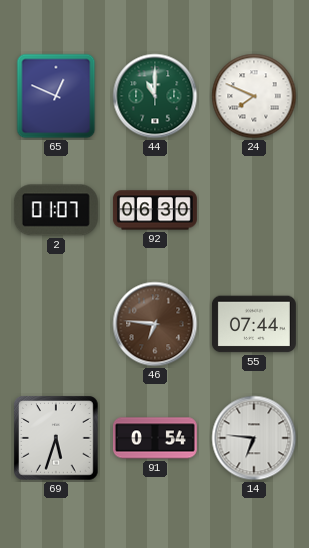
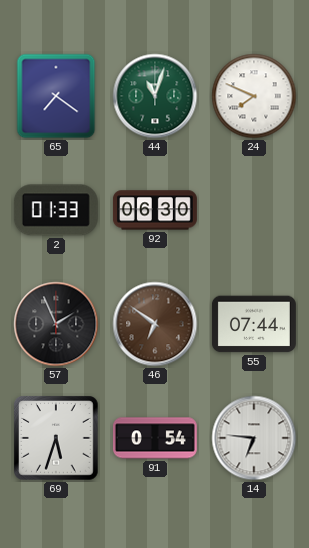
65: 12:49 -> 7:21
44: 11:00 -> 11:03
2: 01:07 -> 01:33
57: none -> 1:56
46: 6:46 -> 6:51
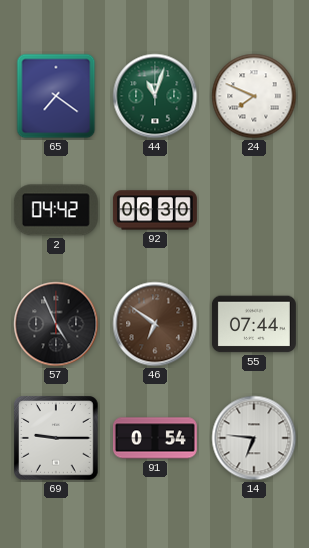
2: 01:33 -> 04:42
57: 1:56 -> 4:56
69: 5:33 -> 9:15
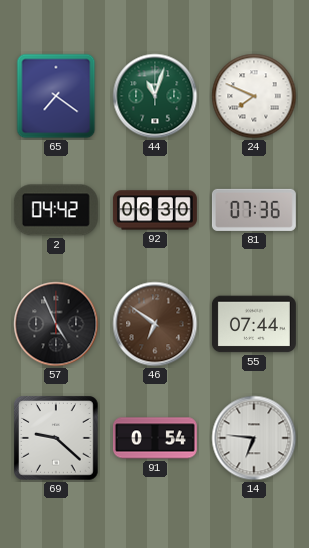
81: none -> 07:36
69: 9:15 -> 9:22
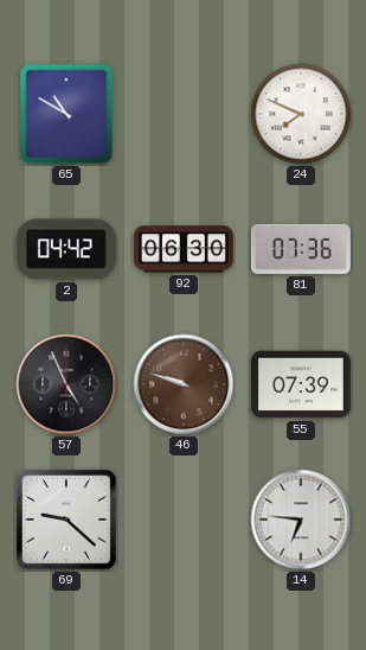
65: 7:21 -> 10:50
44: 11:03 -> none
46: 6:51 -> 9:48
55: 07:44 -> 07:39
91: 0:54 -> none
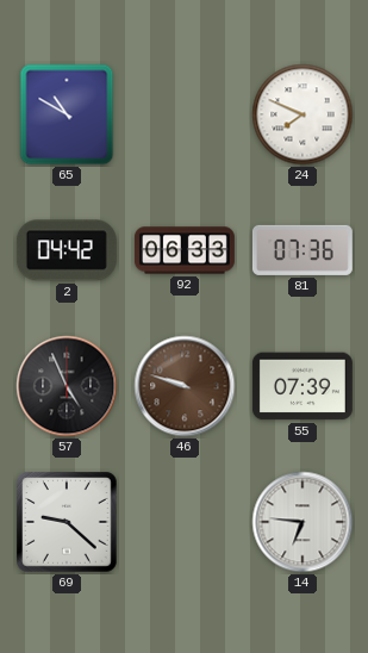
92: 06:30 -> 06:33
